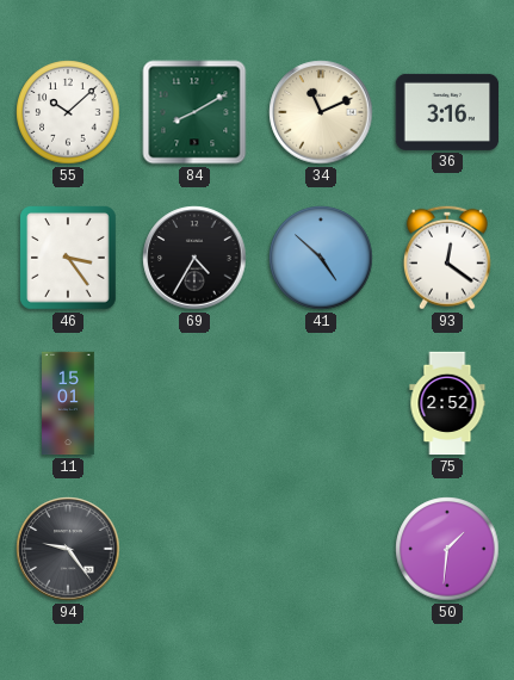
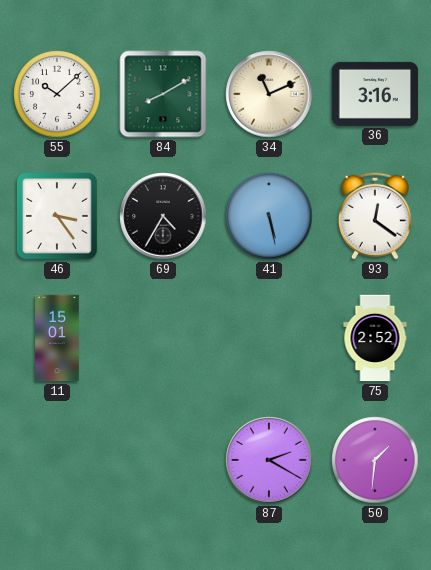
41: 4:52 -> 5:28
94: 9:24 -> none
87: none -> 2:20
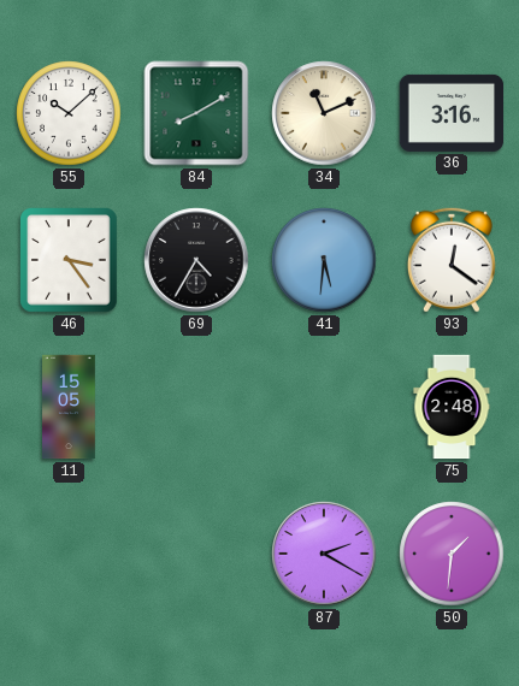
41: 5:28 -> 5:31
11: 15:01 -> 15:05
75: 2:52 -> 2:48
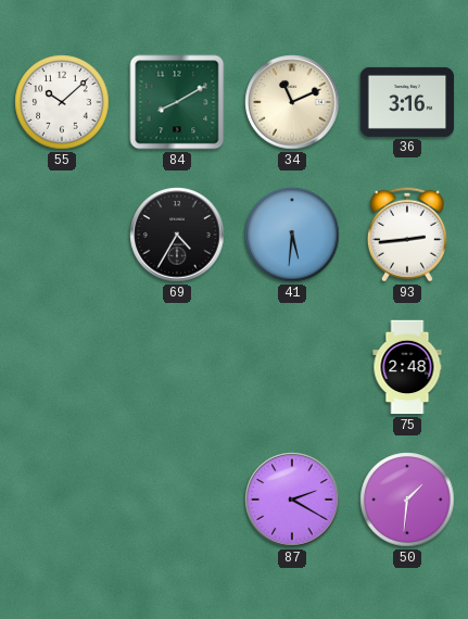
46: 3:24 -> none
93: 12:21 -> 2:44
11: 15:05 -> none
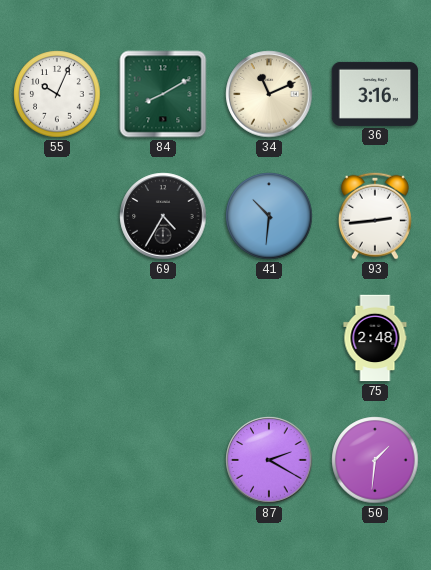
55: 10:08 -> 10:04
41: 5:31 -> 10:31
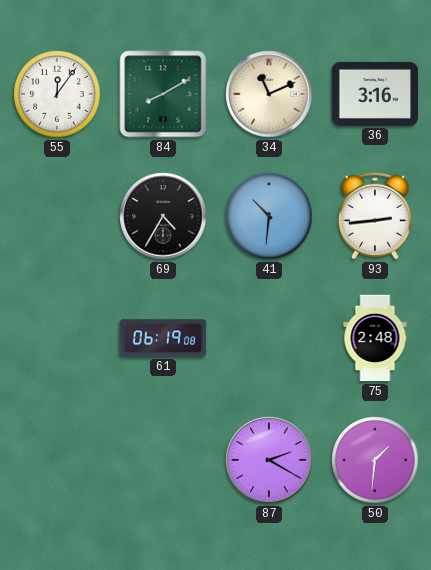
55: 10:04 -> 12:06
61: none -> 06:19
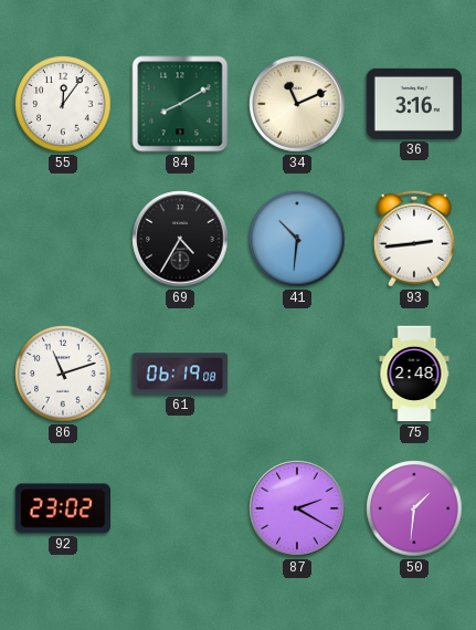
86: none -> 11:12
92: none -> 23:02
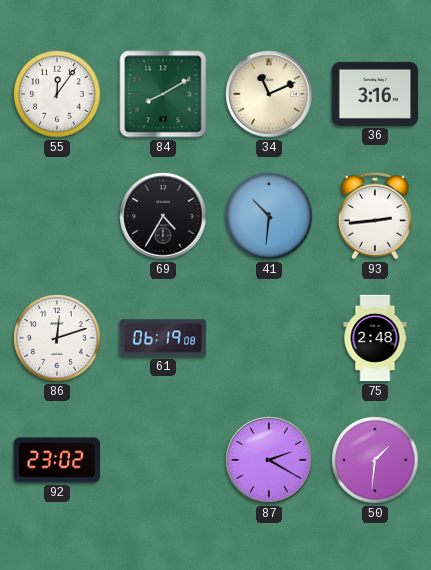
86: 11:12 -> 12:12
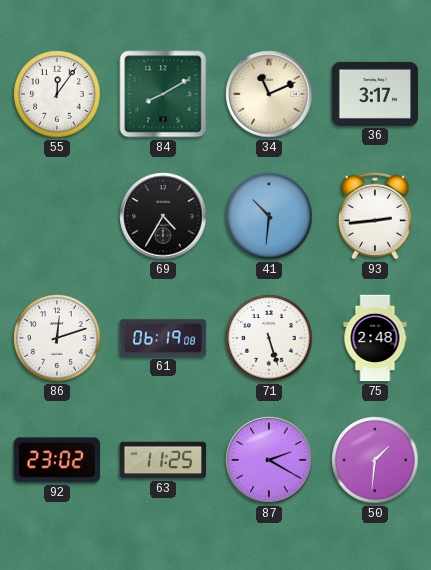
36: 3:16 -> 3:17
71: none -> 5:27
63: none -> 11:25
